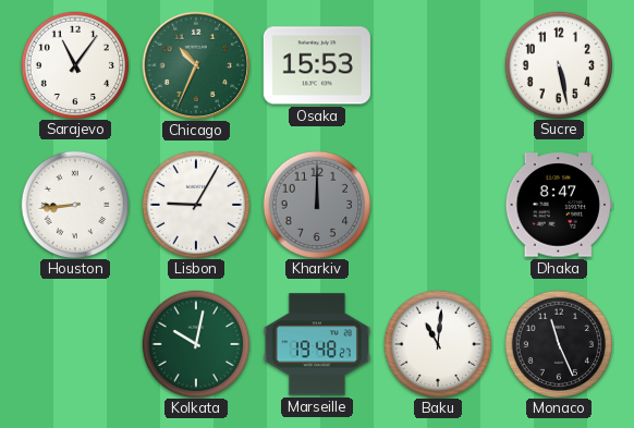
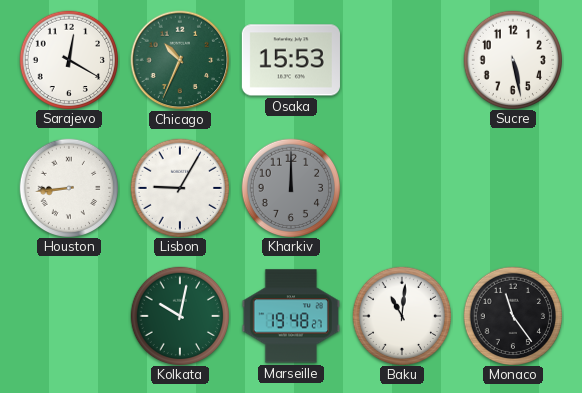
Sarajevo: 11:06 -> 12:20
Dhaka: 8:47 -> none
Monaco: 11:26 -> 11:24
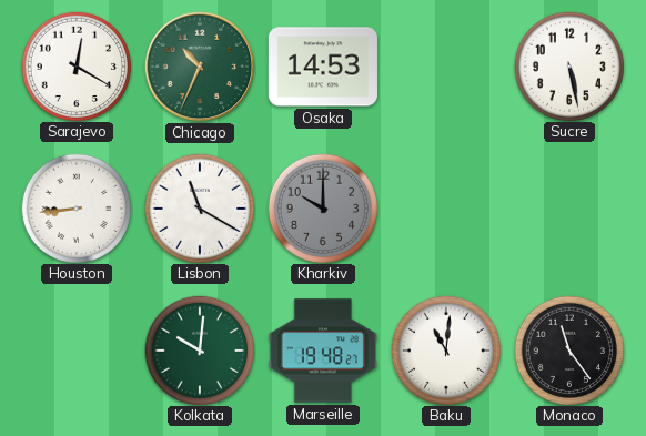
Osaka: 15:53 -> 14:53
Lisbon: 9:05 -> 11:20
Kharkiv: 12:00 -> 10:00
Kolkata: 10:02 -> 10:01
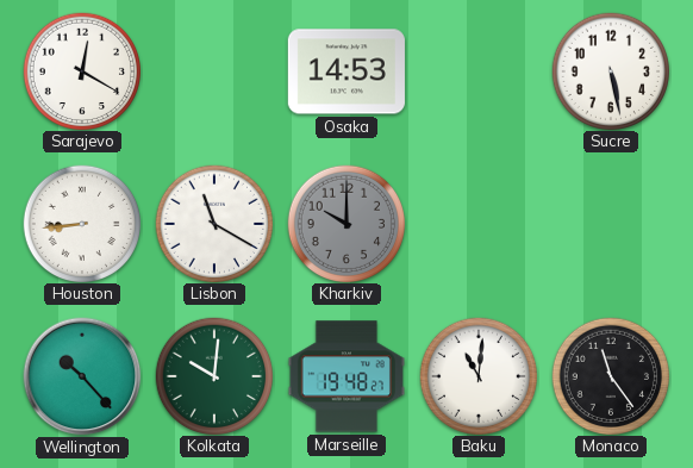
Chicago: 10:34 -> none
Wellington: none -> 10:23
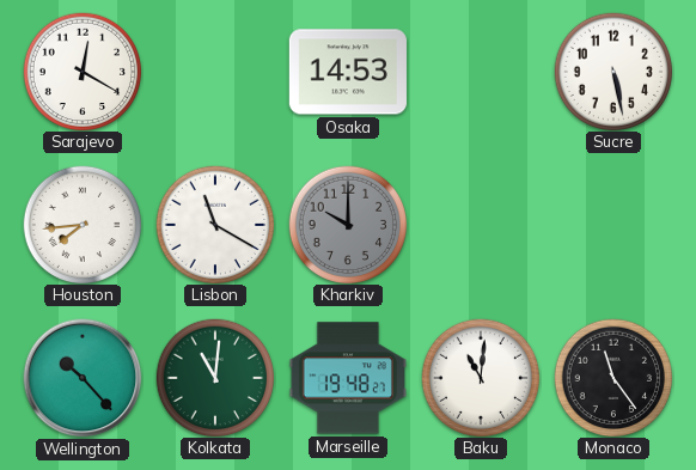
Houston: 8:44 -> 7:44
Kolkata: 10:01 -> 11:01
